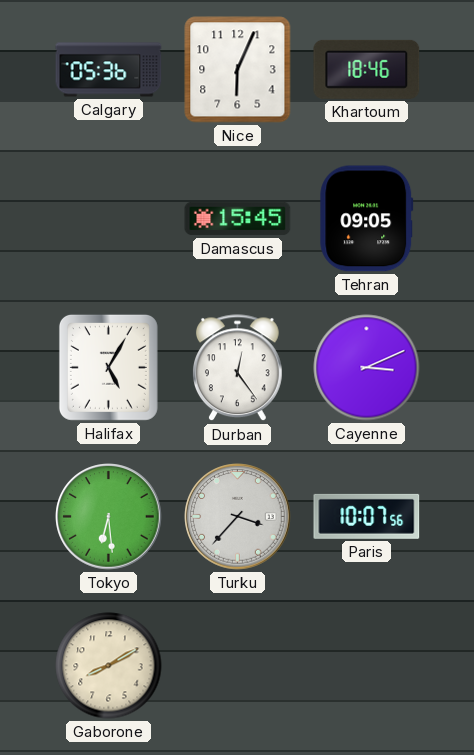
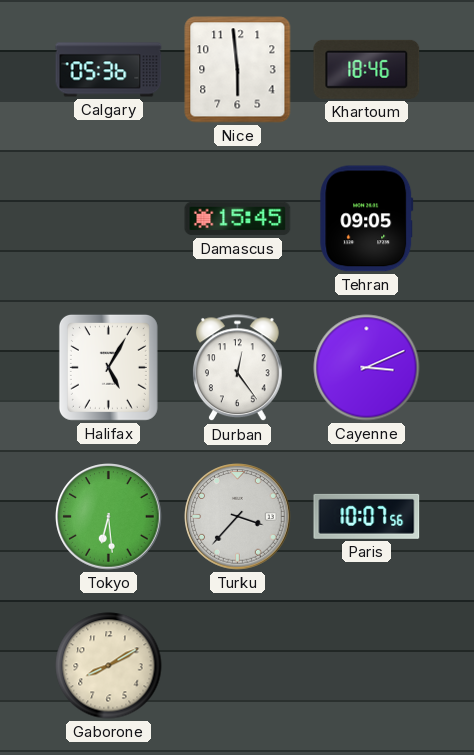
Nice: 6:04 -> 5:59
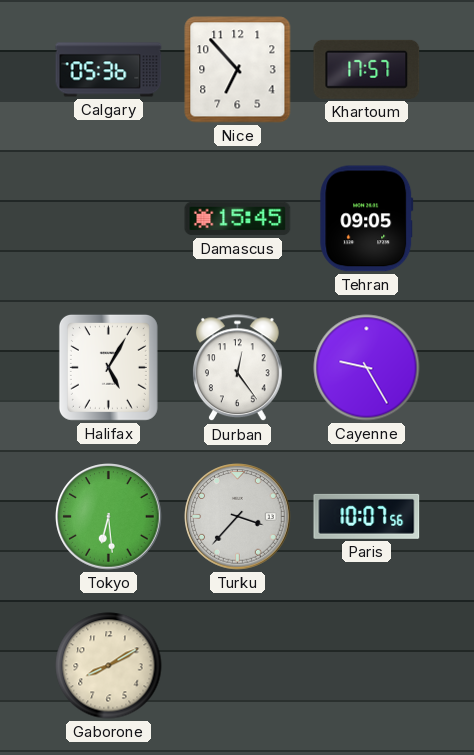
Nice: 5:59 -> 6:53
Khartoum: 18:46 -> 17:57
Cayenne: 3:11 -> 9:25
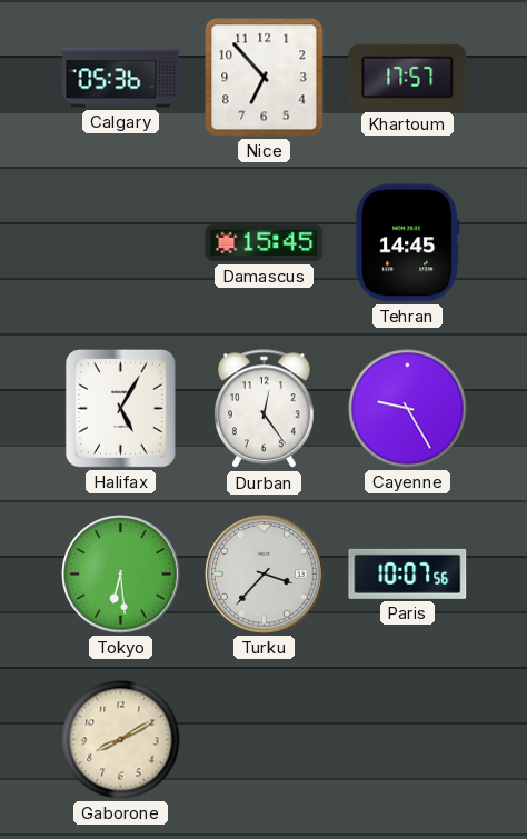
Tehran: 09:05 -> 14:45
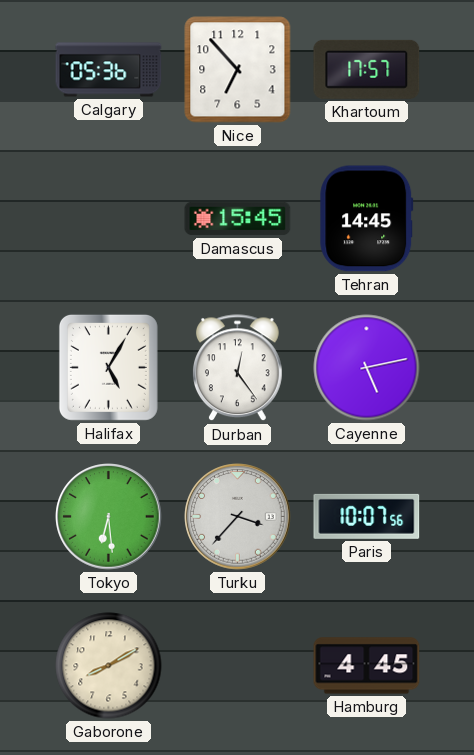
Cayenne: 9:25 -> 5:13
Hamburg: none -> 4:45
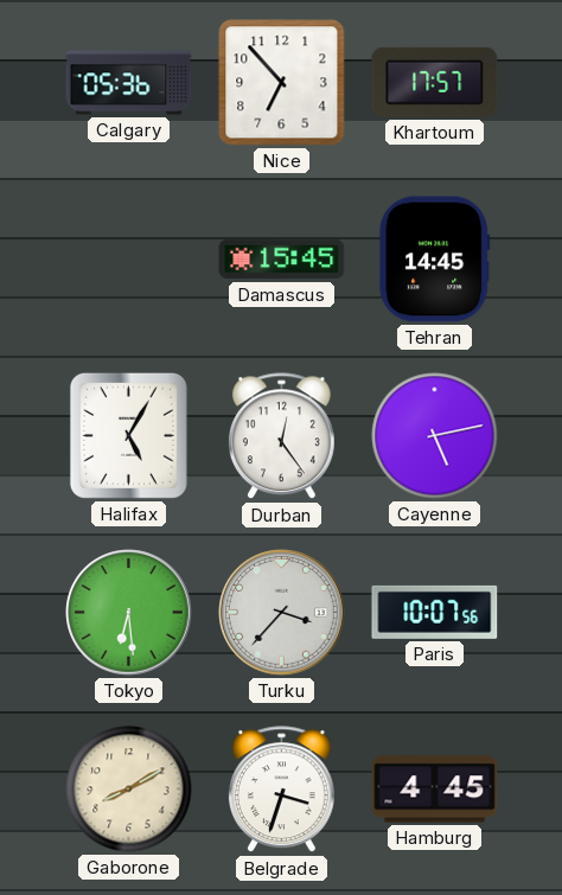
Belgrade: none -> 3:33
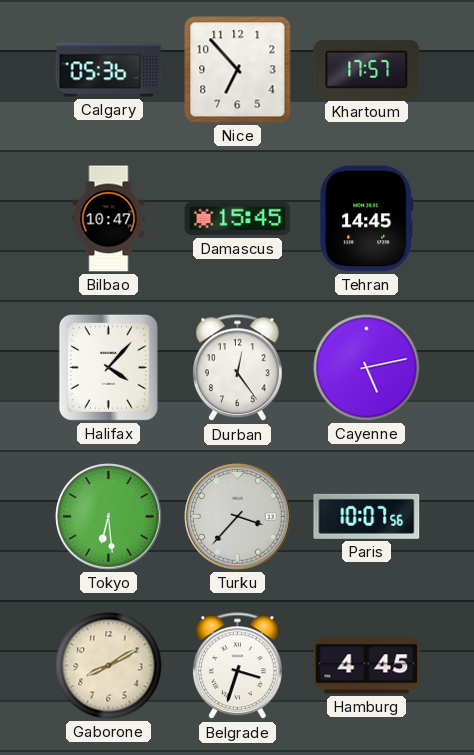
Bilbao: none -> 10:47
Halifax: 5:05 -> 4:07
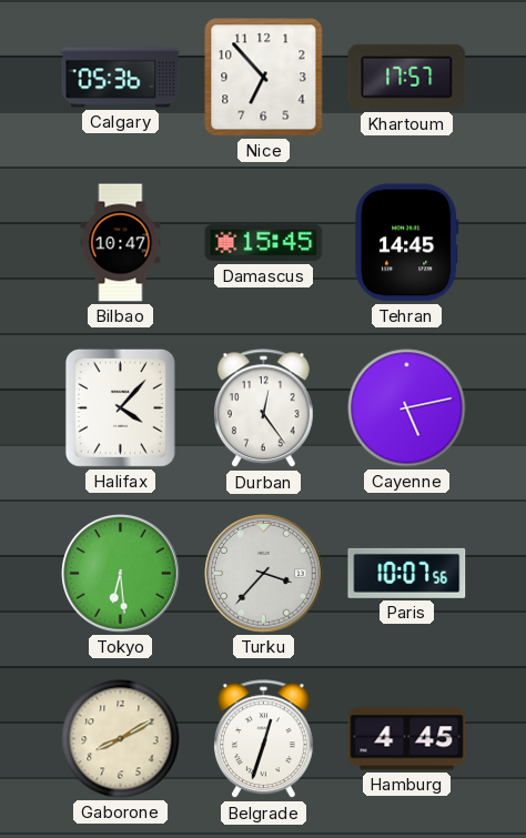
Belgrade: 3:33 -> 12:33
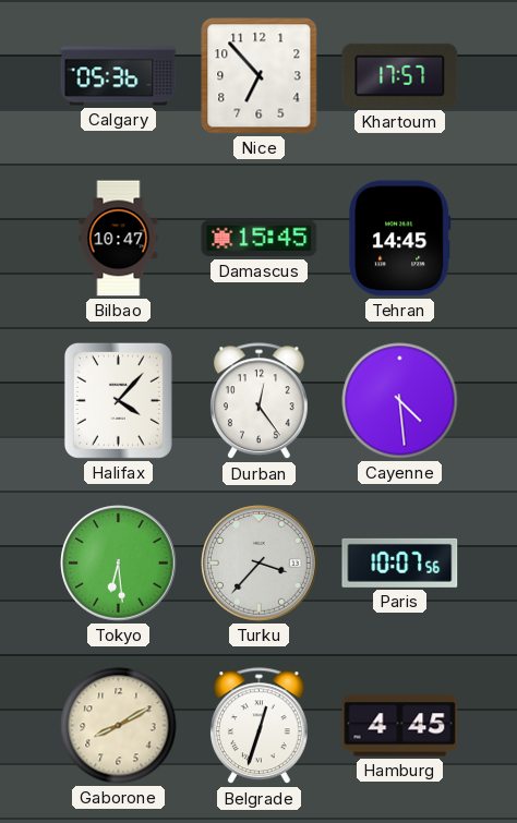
Cayenne: 5:13 -> 4:29
